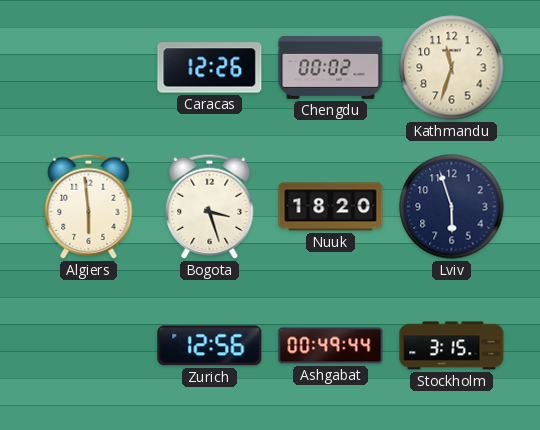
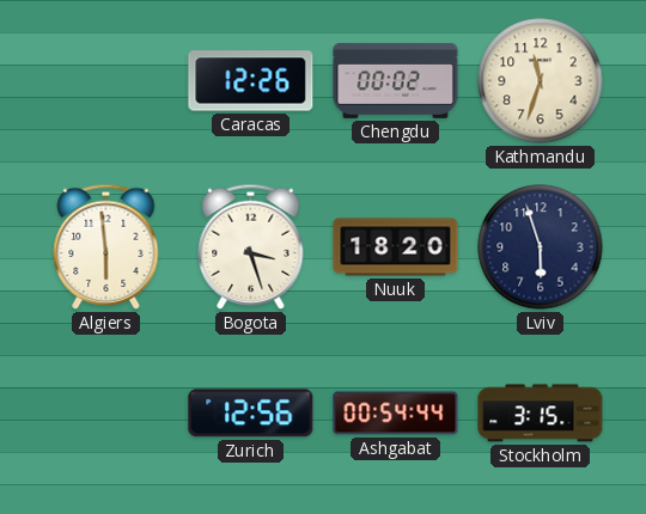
Ashgabat: 00:49 -> 00:54
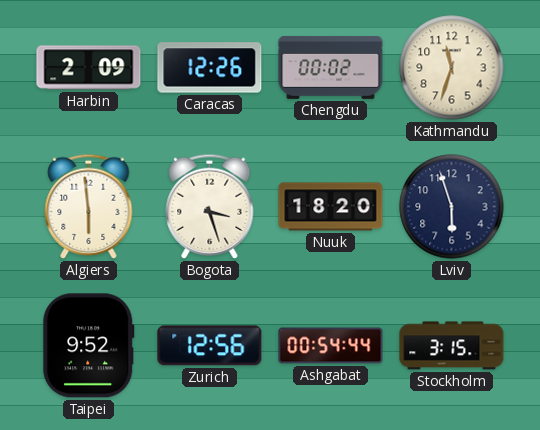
Harbin: none -> 2:09
Taipei: none -> 9:52
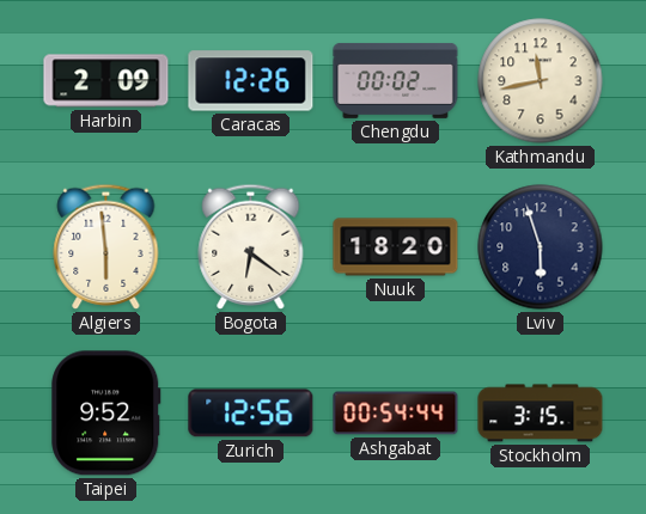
Kathmandu: 11:33 -> 11:43
Bogota: 3:27 -> 6:21
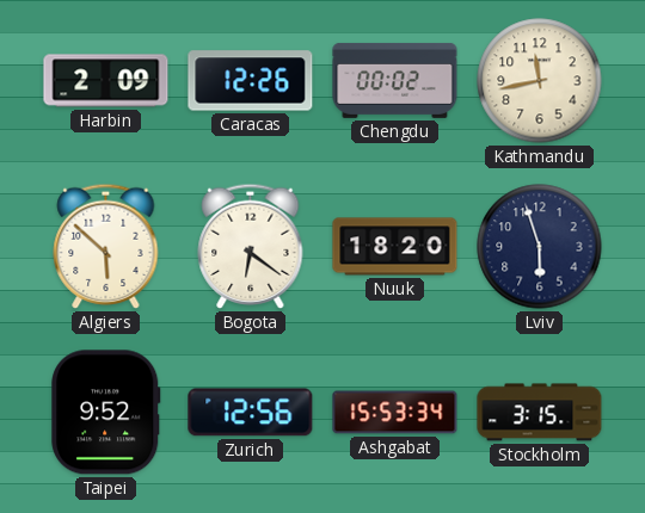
Algiers: 5:59 -> 5:52
Ashgabat: 00:54 -> 15:53
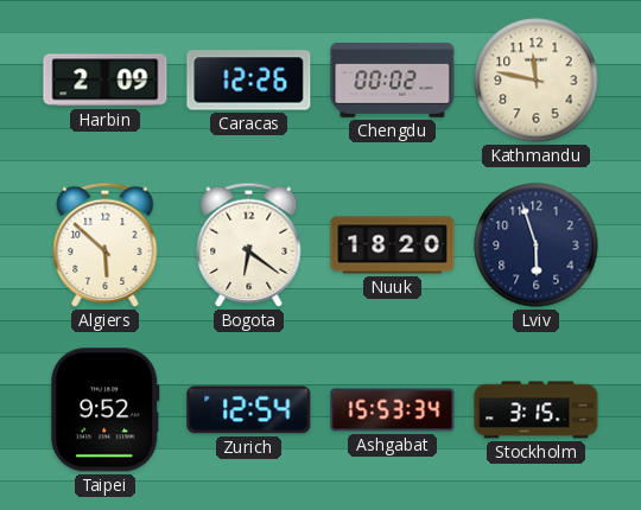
Kathmandu: 11:43 -> 11:47
Zurich: 12:56 -> 12:54
